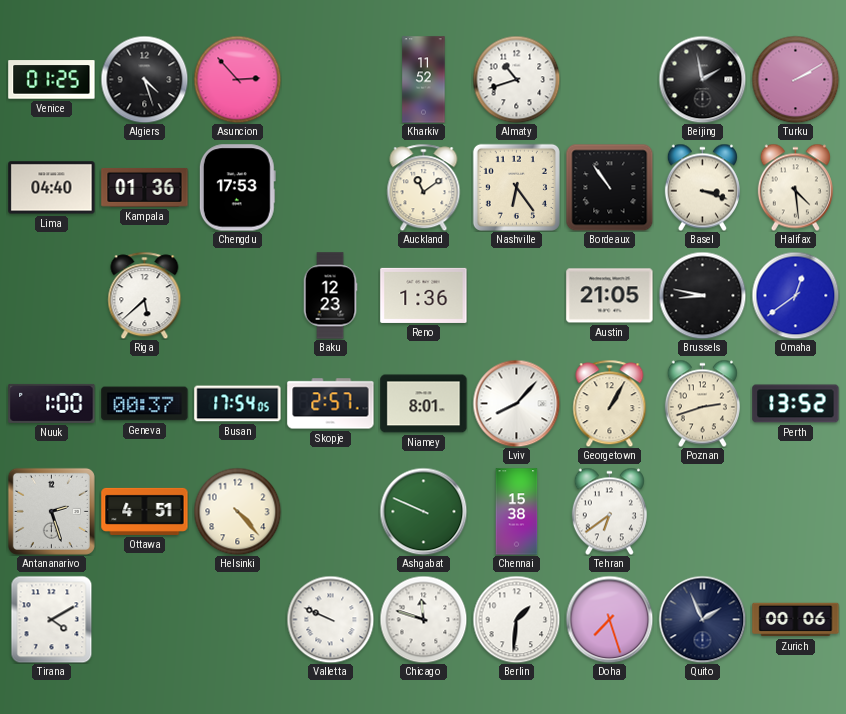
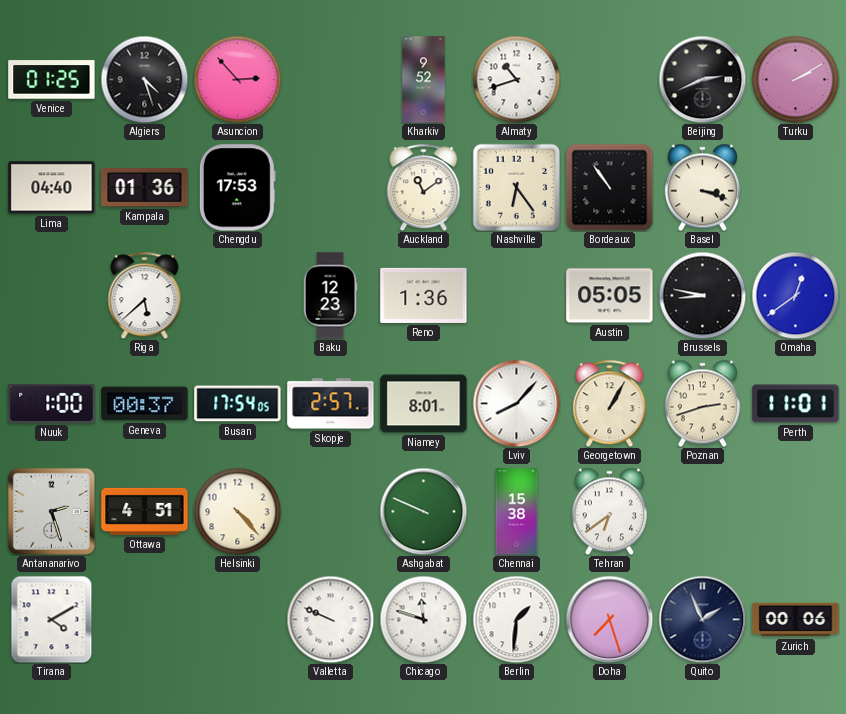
Kharkiv: 11:52 -> 9:52
Beijing: 1:58 -> 2:41
Halifax: 4:29 -> none
Austin: 21:05 -> 05:05
Perth: 13:52 -> 11:01
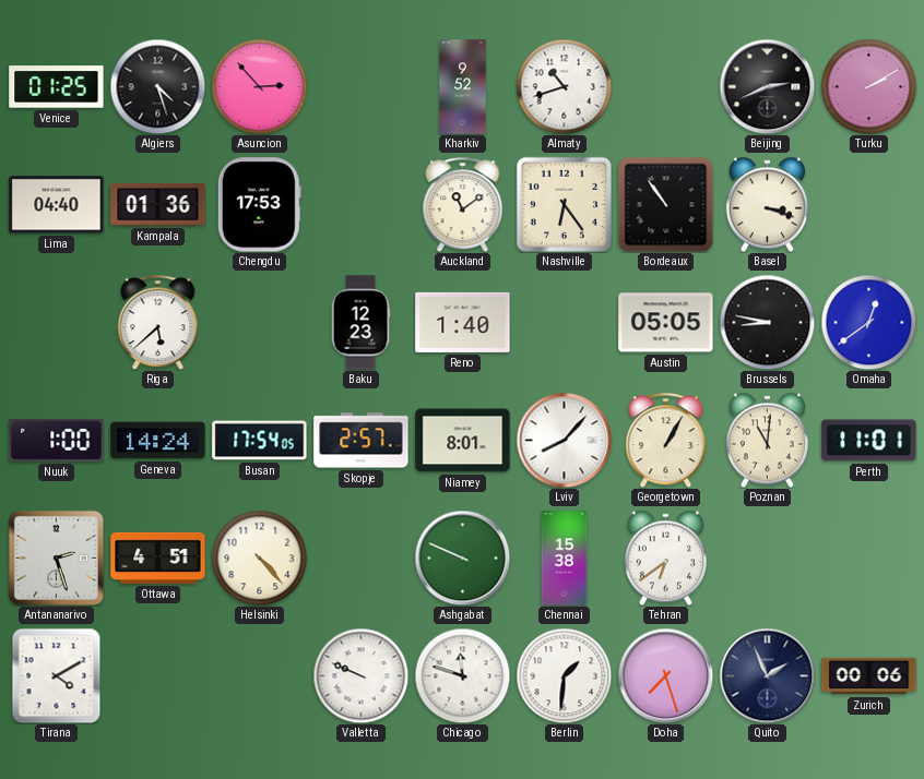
Reno: 1:36 -> 1:40
Geneva: 00:37 -> 14:24
Poznan: 2:42 -> 11:01
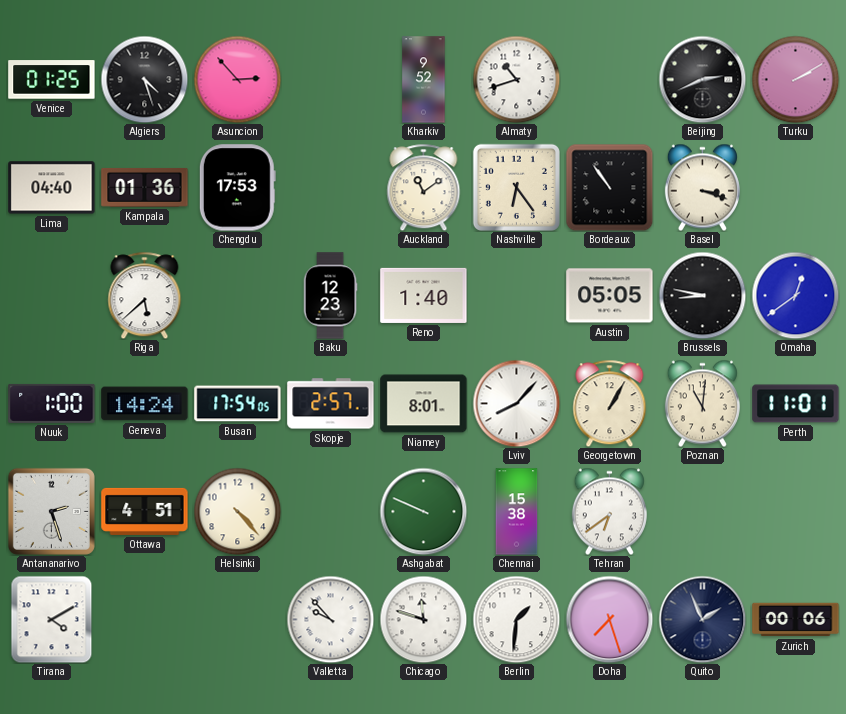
Valletta: 9:49 -> 9:53
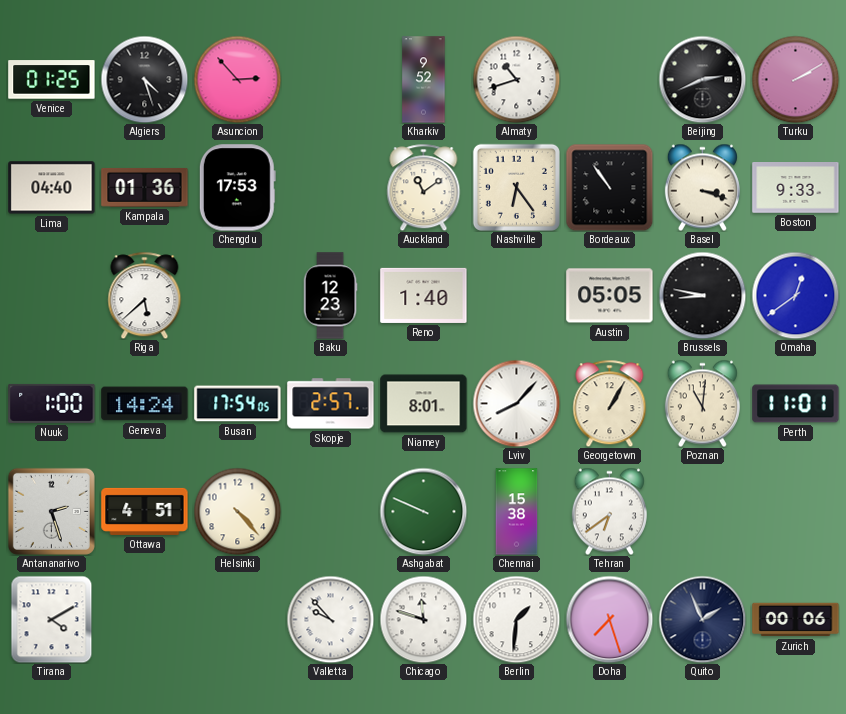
Boston: none -> 9:33
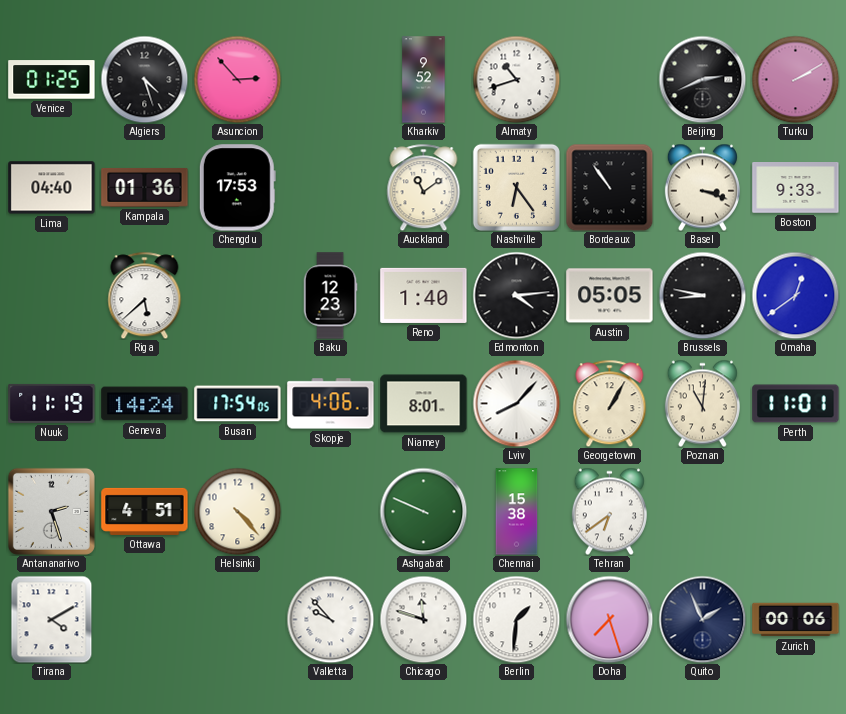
Edmonton: none -> 4:14
Nuuk: 1:00 -> 11:19
Skopje: 2:57 -> 4:06
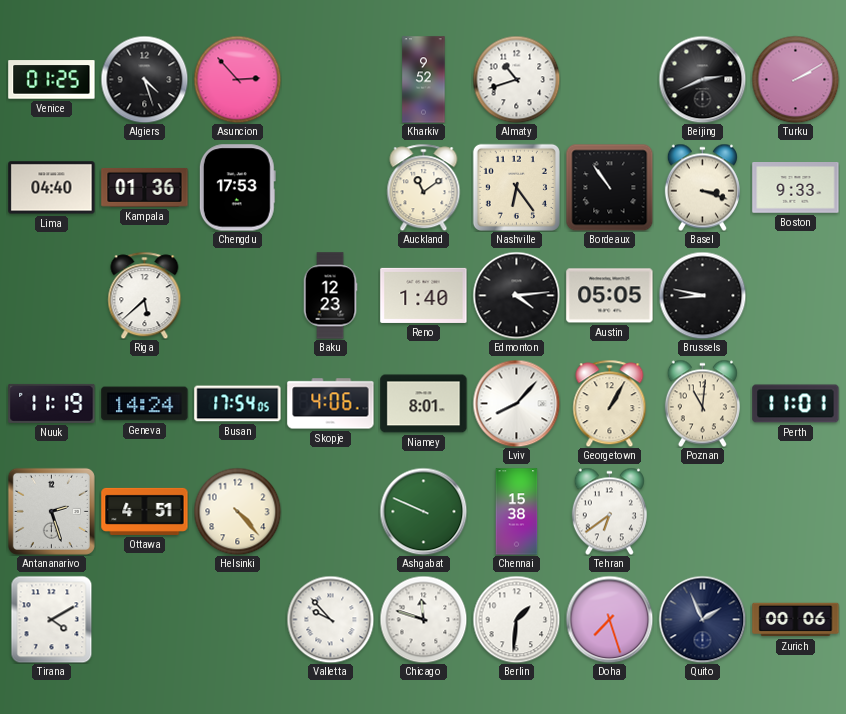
Omaha: 12:39 -> none
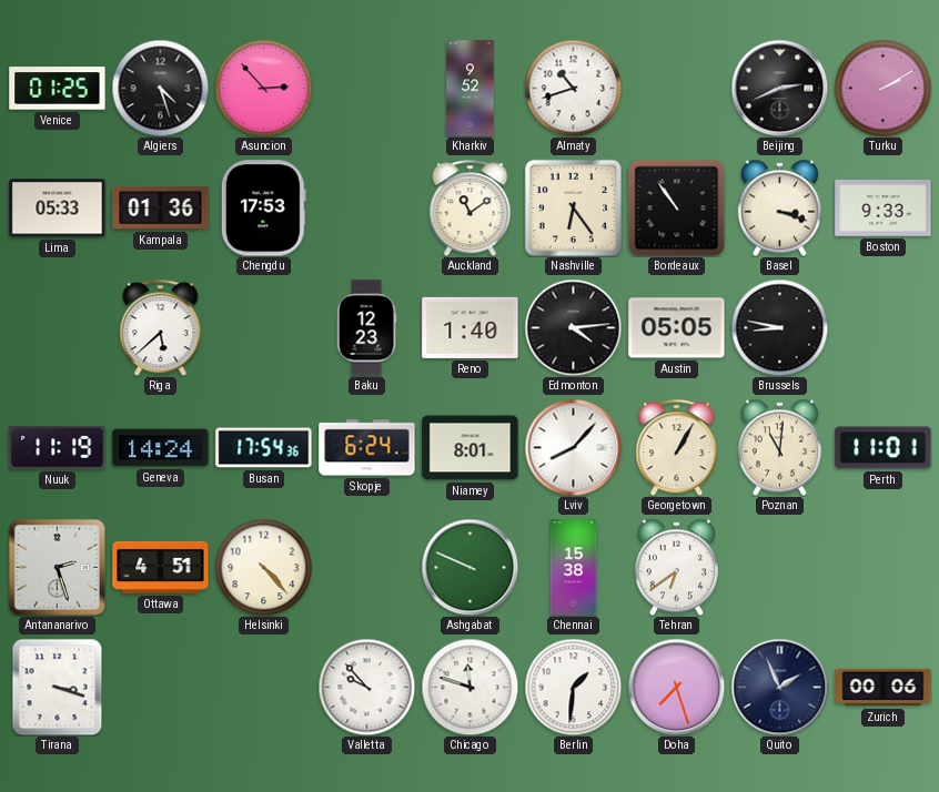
Lima: 04:40 -> 05:33
Busan: 17:54:05 -> 17:54:36
Skopje: 4:06 -> 6:24
Tirana: 4:10 -> 3:18
